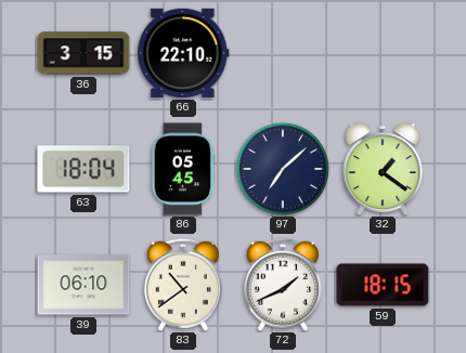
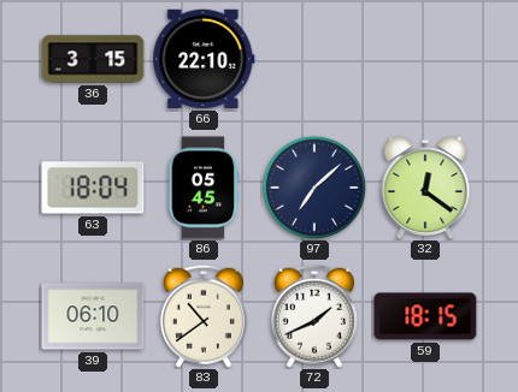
32: 1:21 -> 12:21
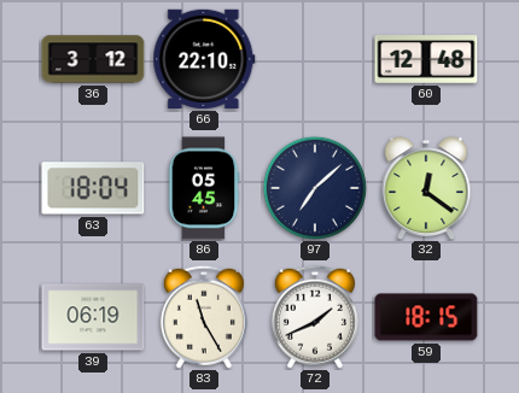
36: 3:15 -> 3:12
60: none -> 12:48
39: 06:10 -> 06:19
83: 10:39 -> 11:25
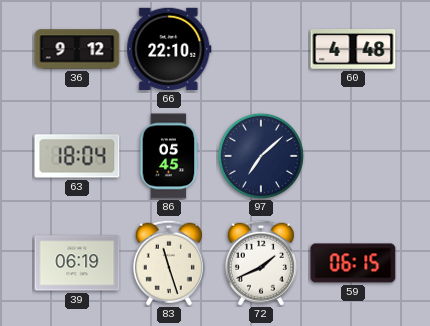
36: 3:12 -> 9:12
60: 12:48 -> 4:48
32: 12:21 -> none
83: 11:25 -> 11:27
59: 18:15 -> 06:15
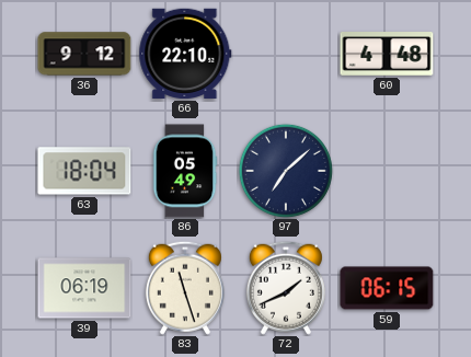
86: 05:45 -> 05:49
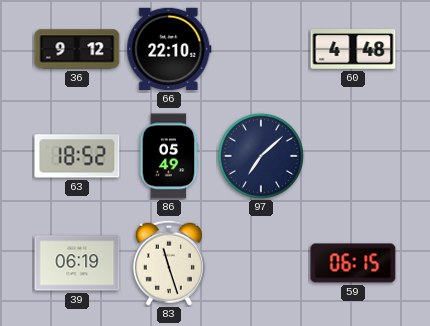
63: 18:04 -> 18:52
72: 1:41 -> none
